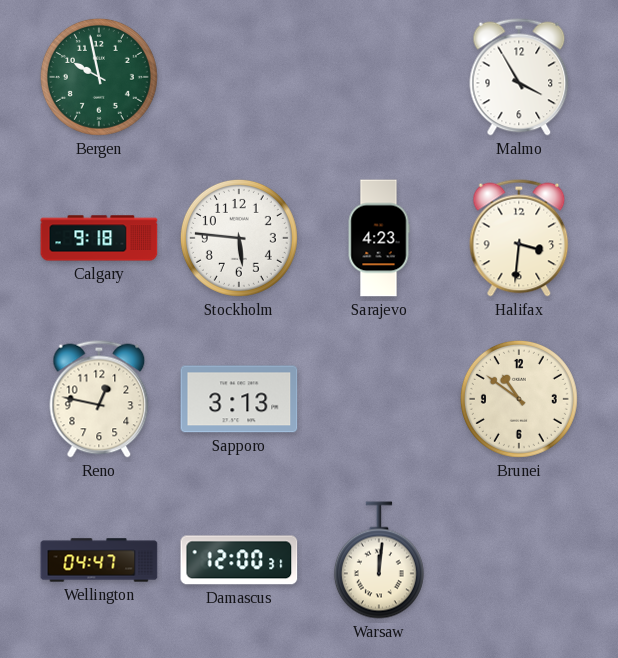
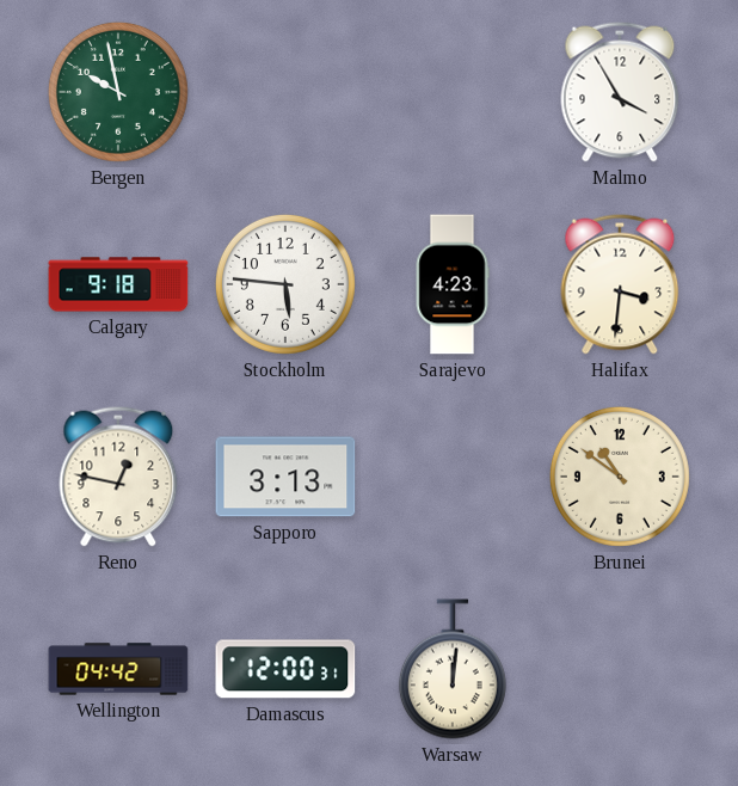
Wellington: 04:47 -> 04:42
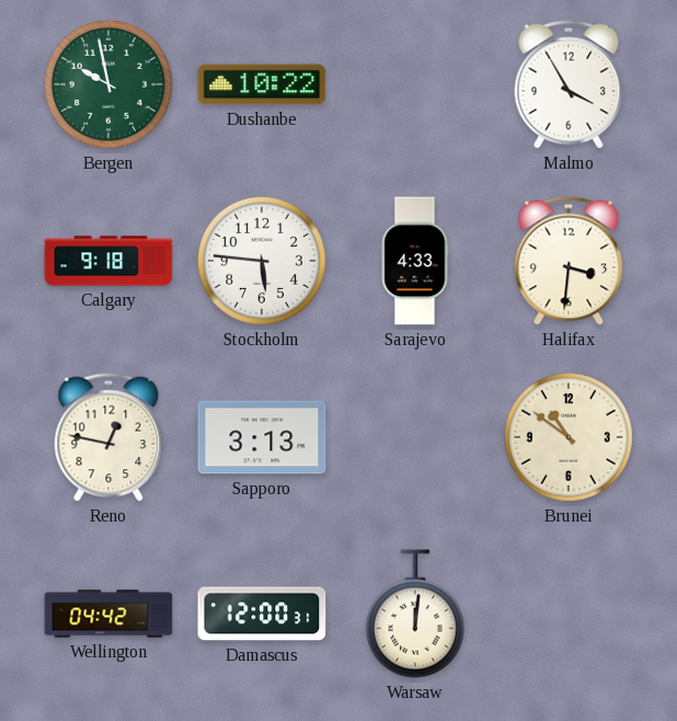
Dushanbe: none -> 10:22
Sarajevo: 4:23 -> 4:33
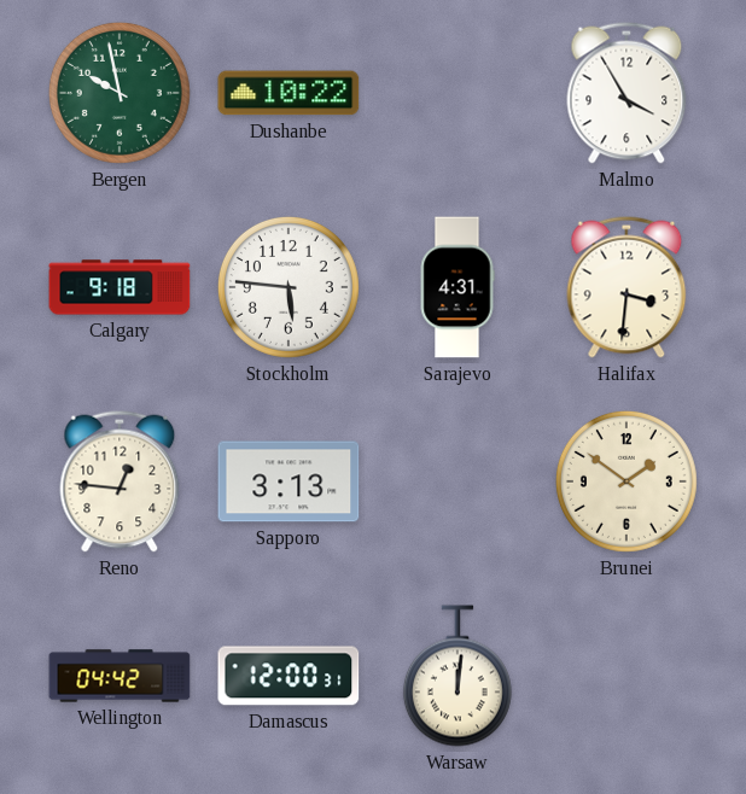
Sarajevo: 4:33 -> 4:31
Reno: 12:47 -> 12:46
Brunei: 10:51 -> 1:51
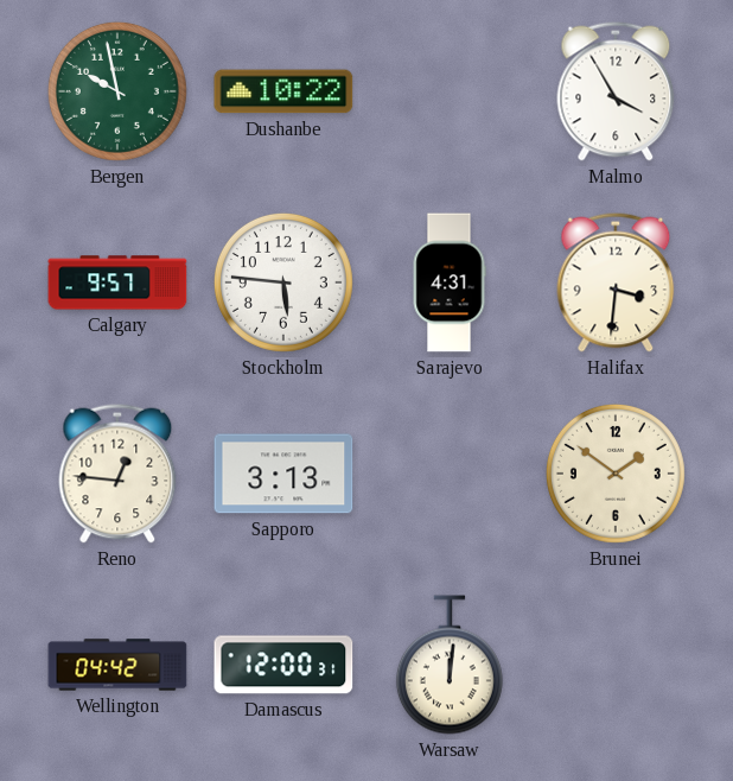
Calgary: 9:18 -> 9:57
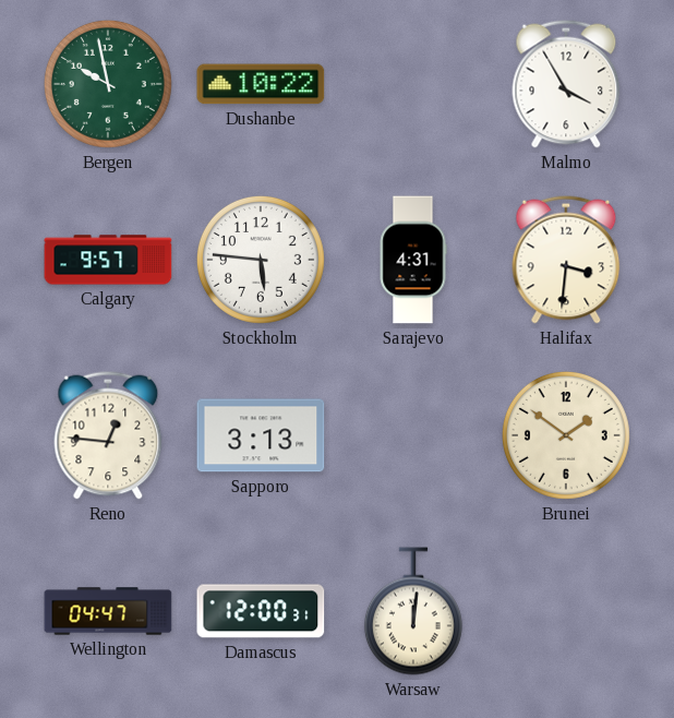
Wellington: 04:42 -> 04:47
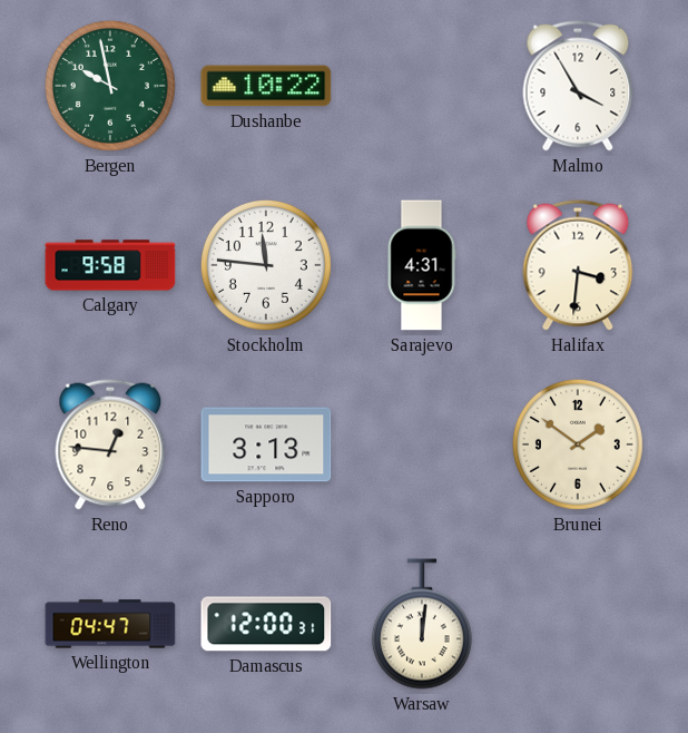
Calgary: 9:57 -> 9:58
Stockholm: 5:46 -> 11:46
